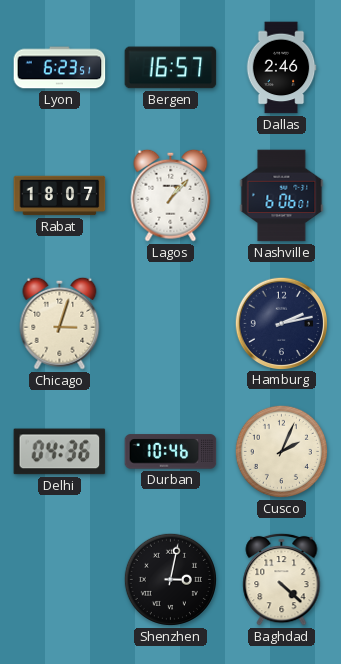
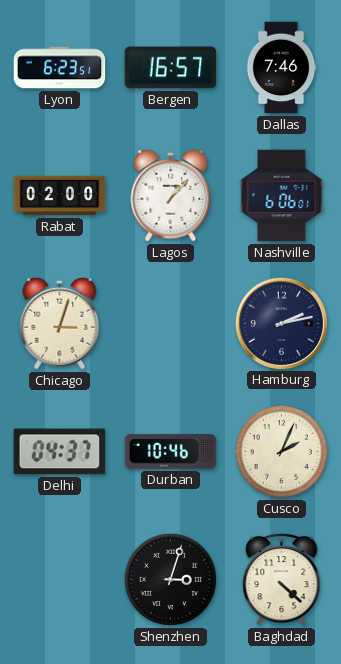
Dallas: 2:46 -> 7:46
Rabat: 18:07 -> 02:00
Delhi: 04:36 -> 04:37
Shenzhen: 3:02 -> 3:03
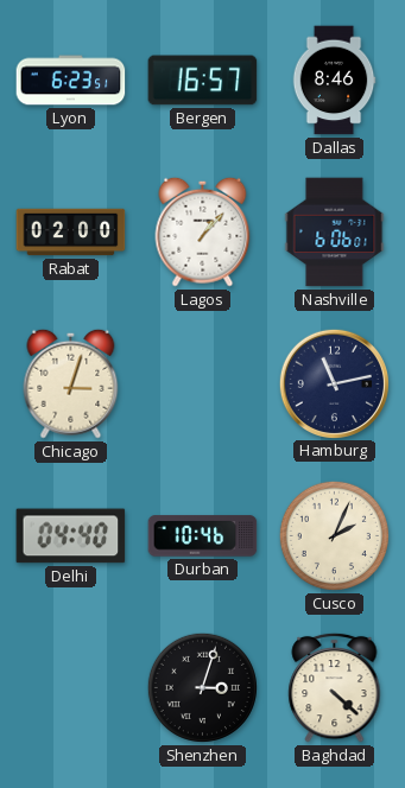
Dallas: 7:46 -> 8:46
Hamburg: 2:13 -> 11:13
Delhi: 04:37 -> 04:40
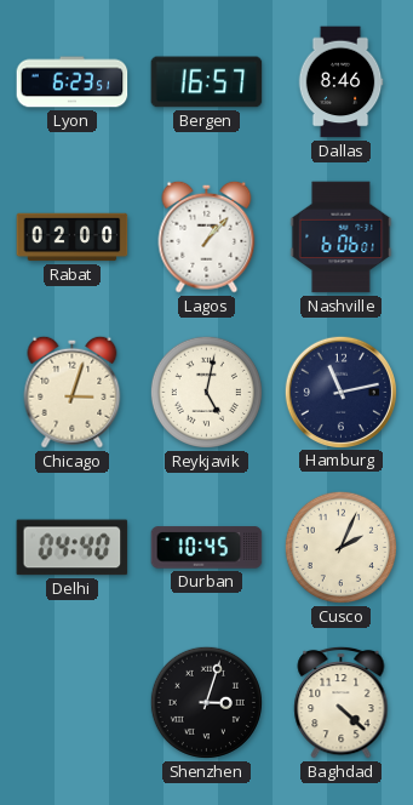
Reykjavik: none -> 5:02
Durban: 10:46 -> 10:45
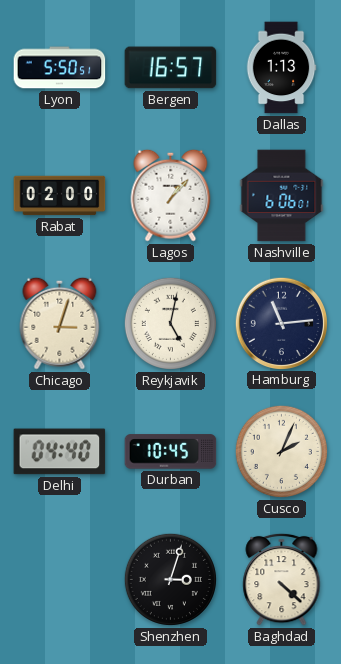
Lyon: 6:23 -> 5:50
Dallas: 8:46 -> 1:13
Hamburg: 11:13 -> 11:14
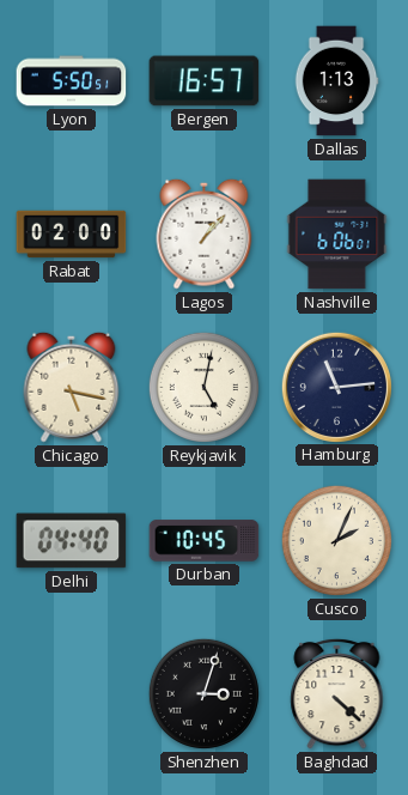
Chicago: 3:03 -> 5:17
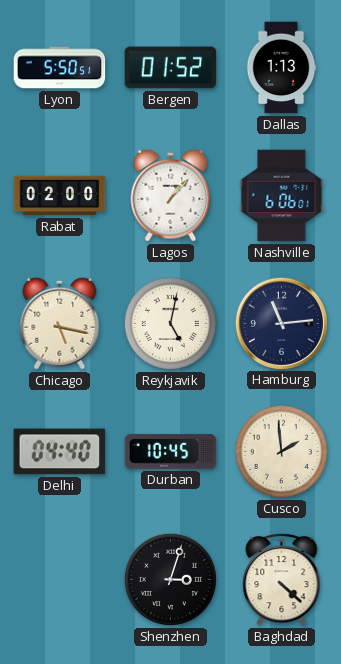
Bergen: 16:57 -> 01:52
Cusco: 2:04 -> 1:59
